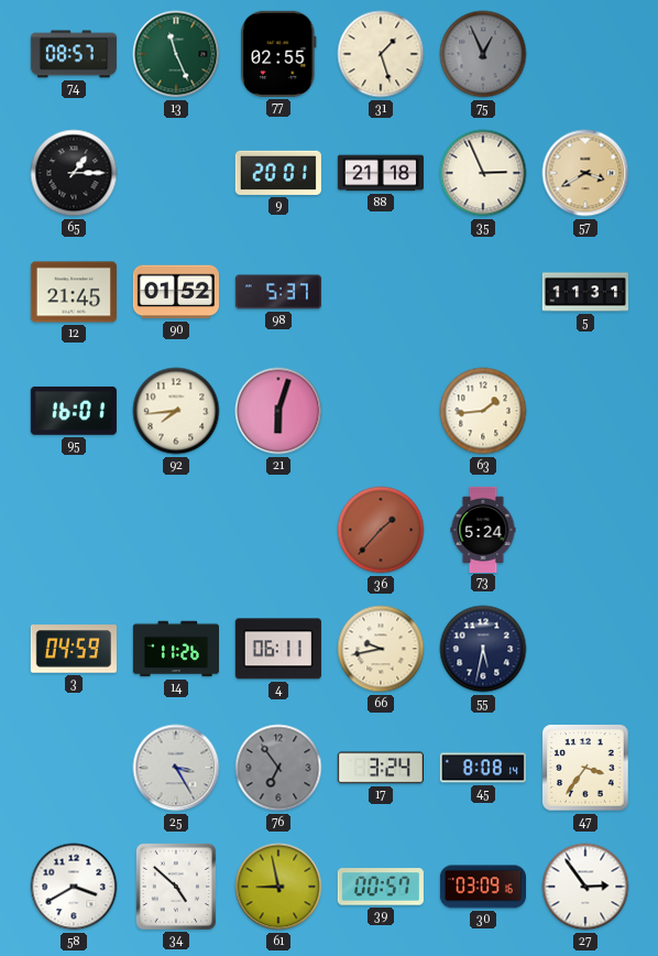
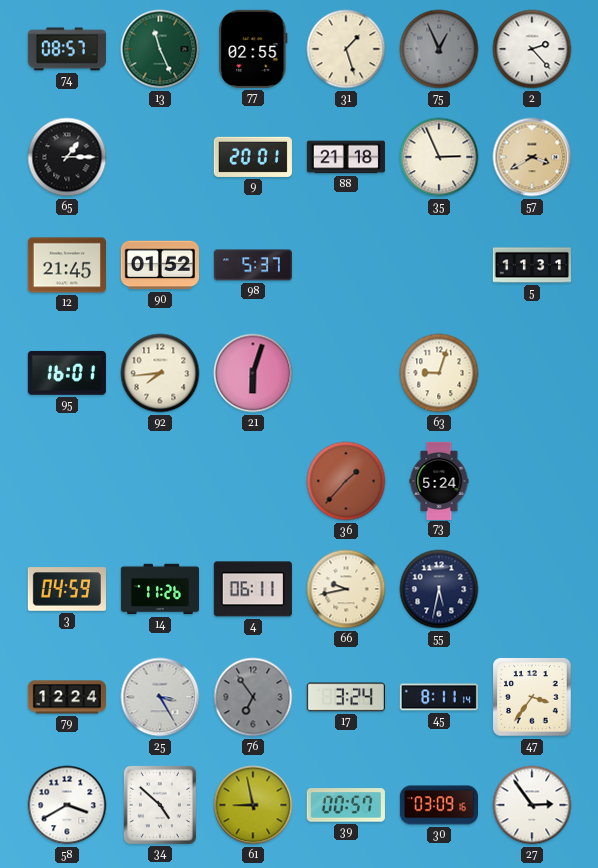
2: none -> 2:23
63: 1:44 -> 9:03
79: none -> 12:24
45: 8:08 -> 8:11
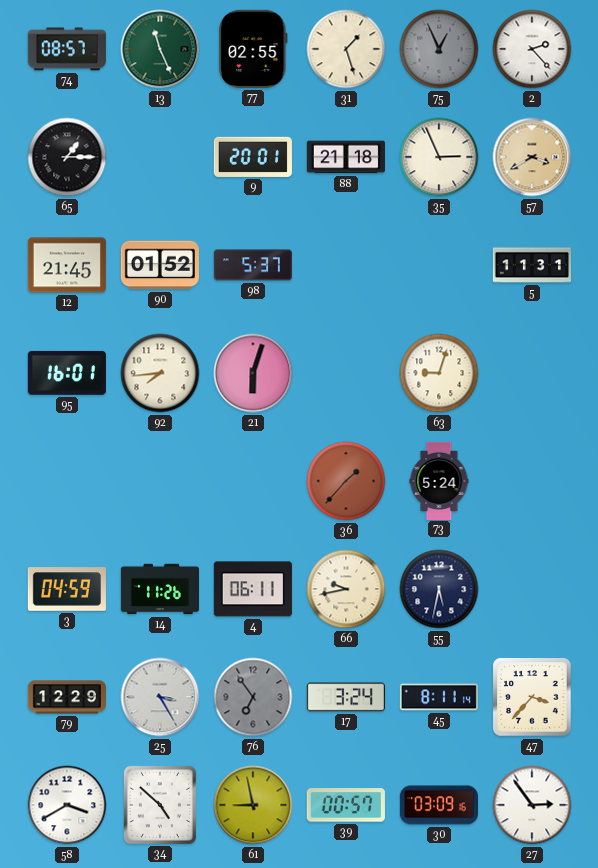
79: 12:24 -> 12:29
47: 3:36 -> 3:37
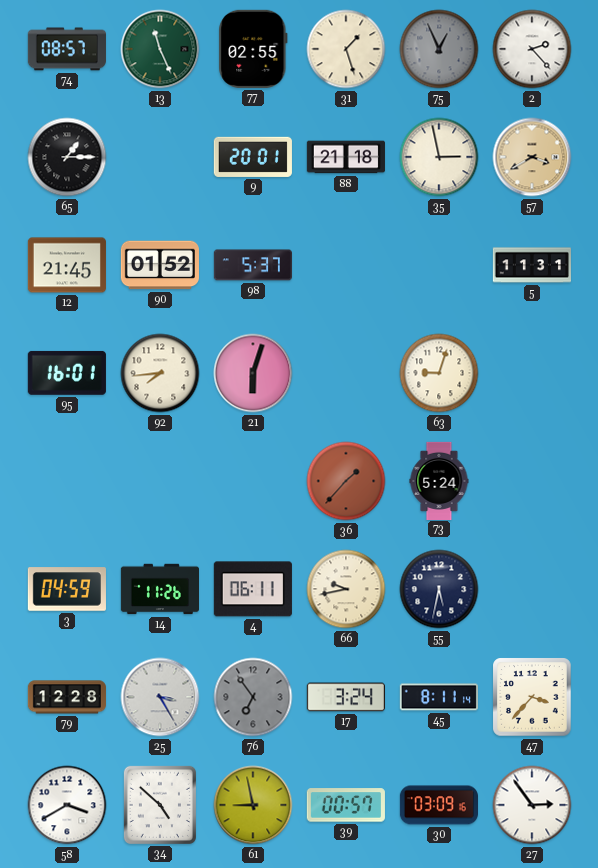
35: 2:56 -> 2:58
79: 12:29 -> 12:28
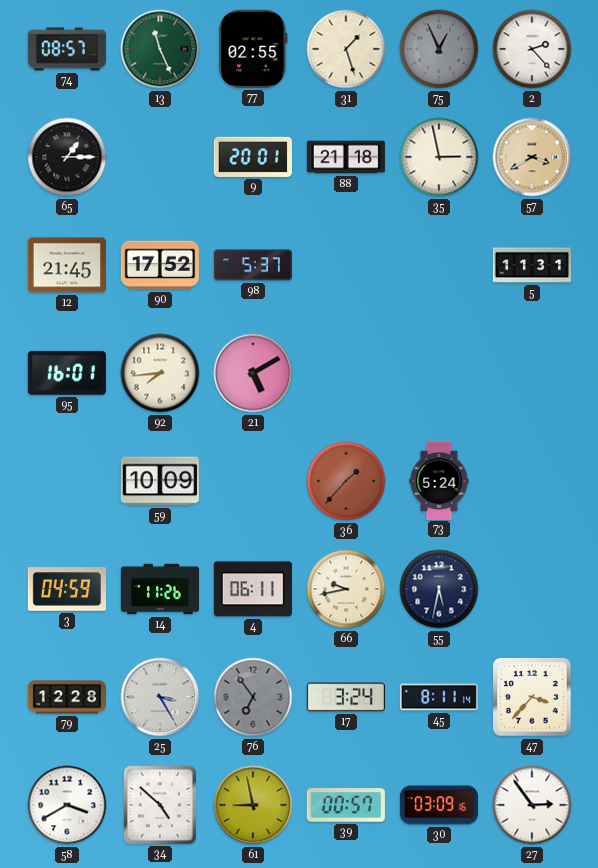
90: 01:52 -> 17:52
21: 6:03 -> 5:10
63: 9:03 -> none
59: none -> 10:09
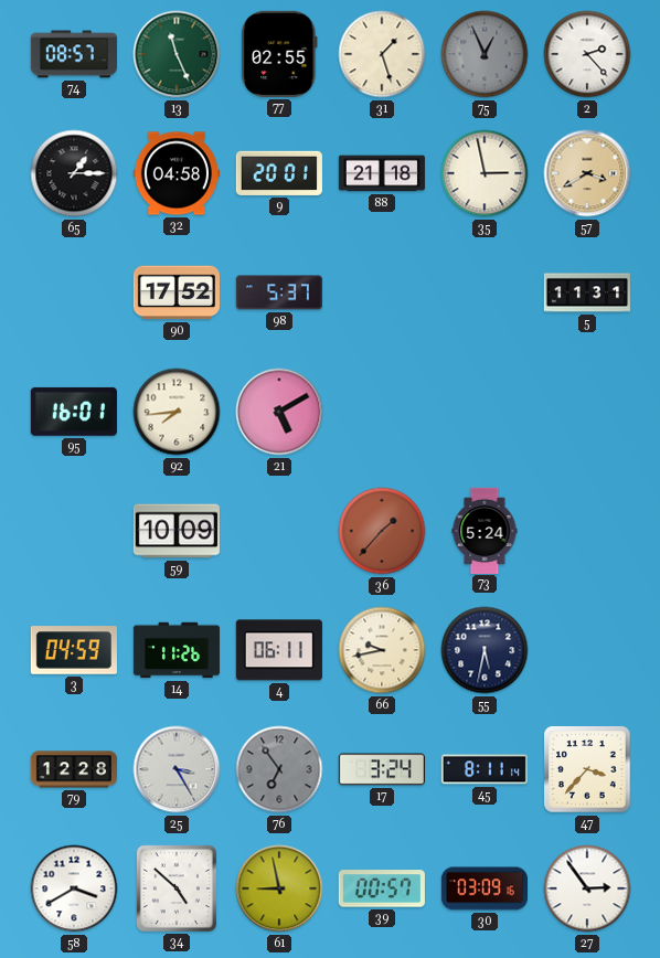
32: none -> 04:58
12: 21:45 -> none
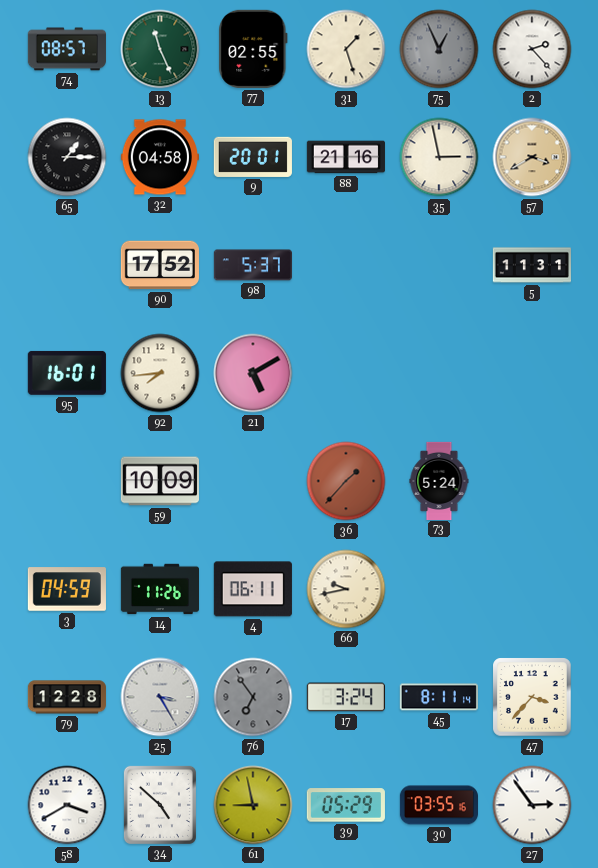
88: 21:18 -> 21:16
55: 5:32 -> none
39: 00:57 -> 05:29
30: 03:09 -> 03:55
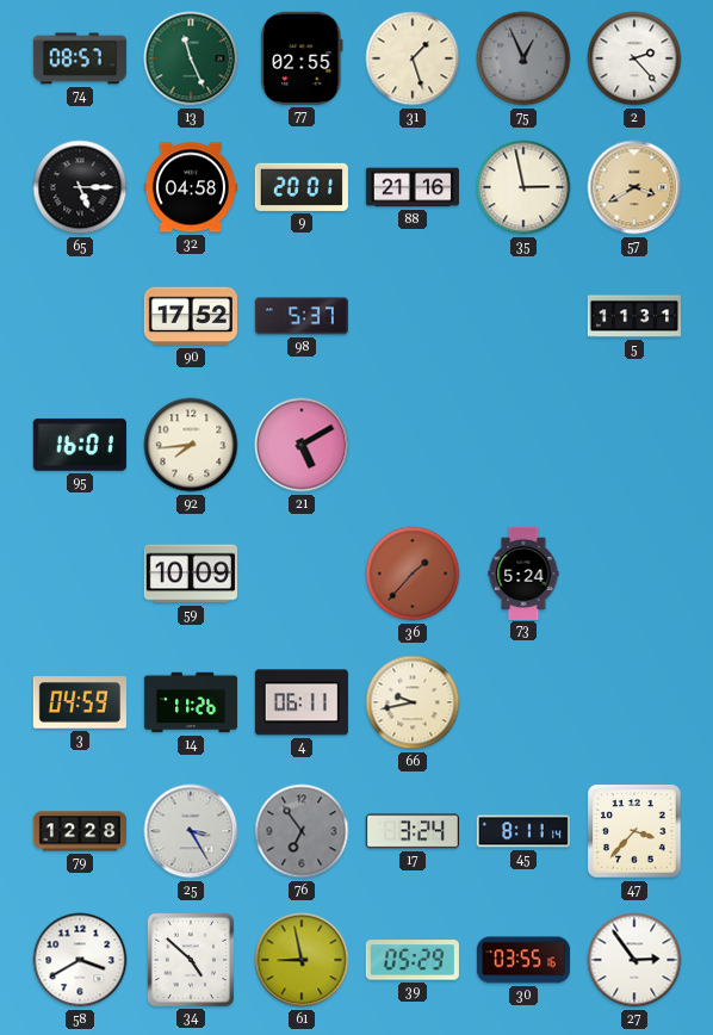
65: 1:15 -> 5:15
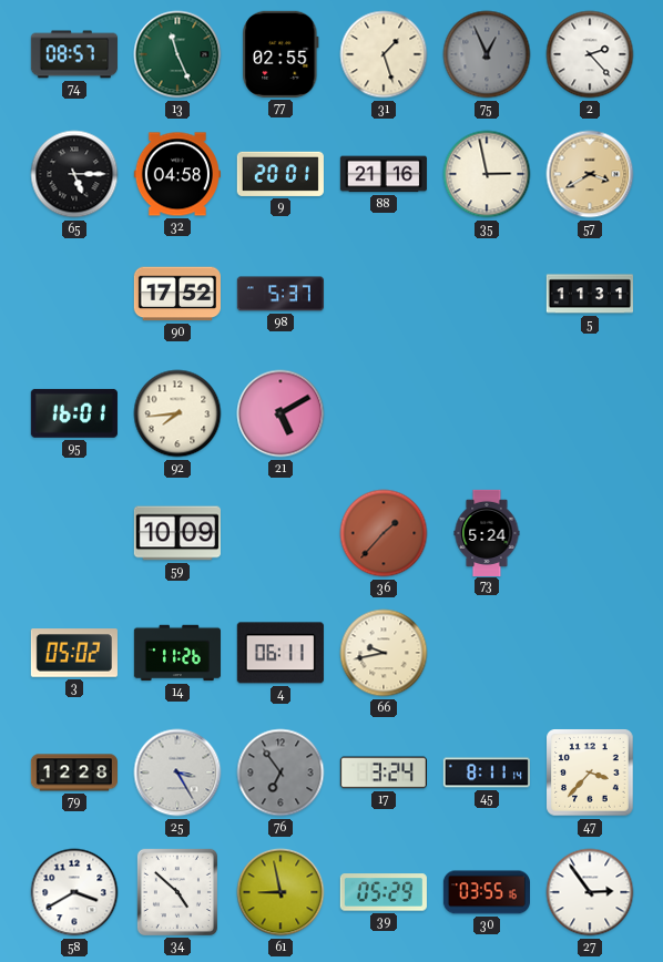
3: 04:59 -> 05:02
